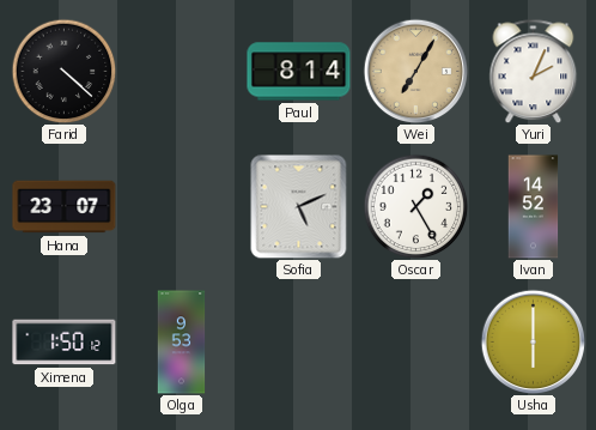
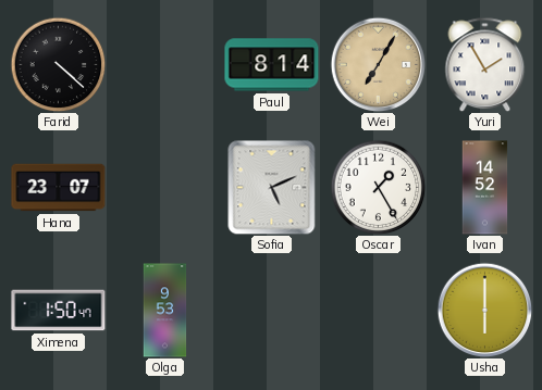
Yuri: 2:04 -> 1:55
Ximena: 1:50:12 -> 1:50:47
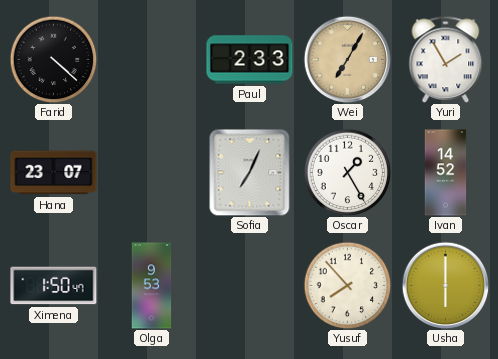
Paul: 8:14 -> 2:33
Sofia: 5:11 -> 7:04
Yusuf: none -> 7:53
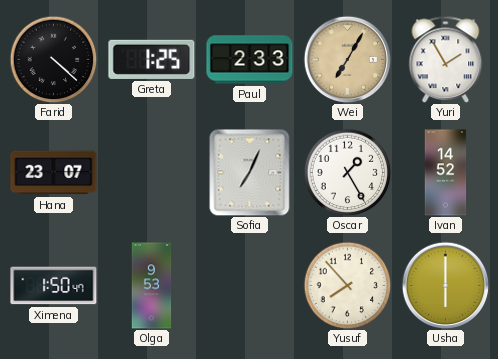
Greta: none -> 1:25
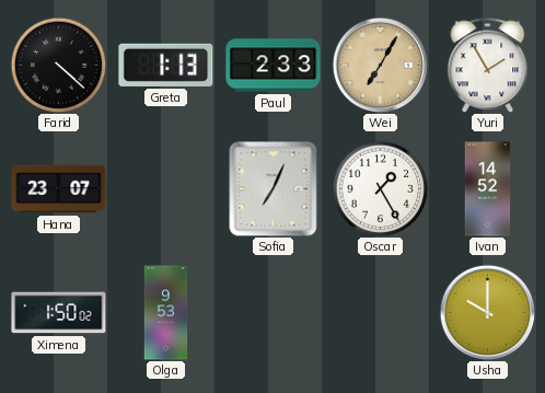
Greta: 1:25 -> 1:13
Ximena: 1:50:47 -> 1:50:02
Yusuf: 7:53 -> none
Usha: 6:00 -> 10:00
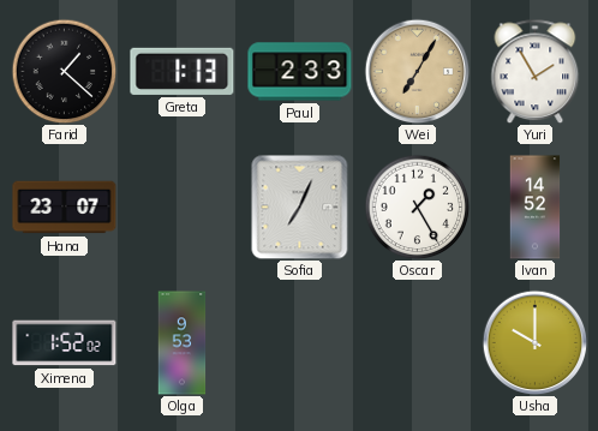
Farid: 4:22 -> 1:22
Ximena: 1:50 -> 1:52
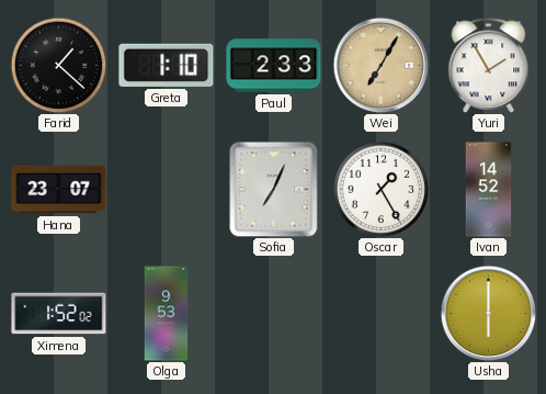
Greta: 1:13 -> 1:10
Usha: 10:00 -> 6:00
